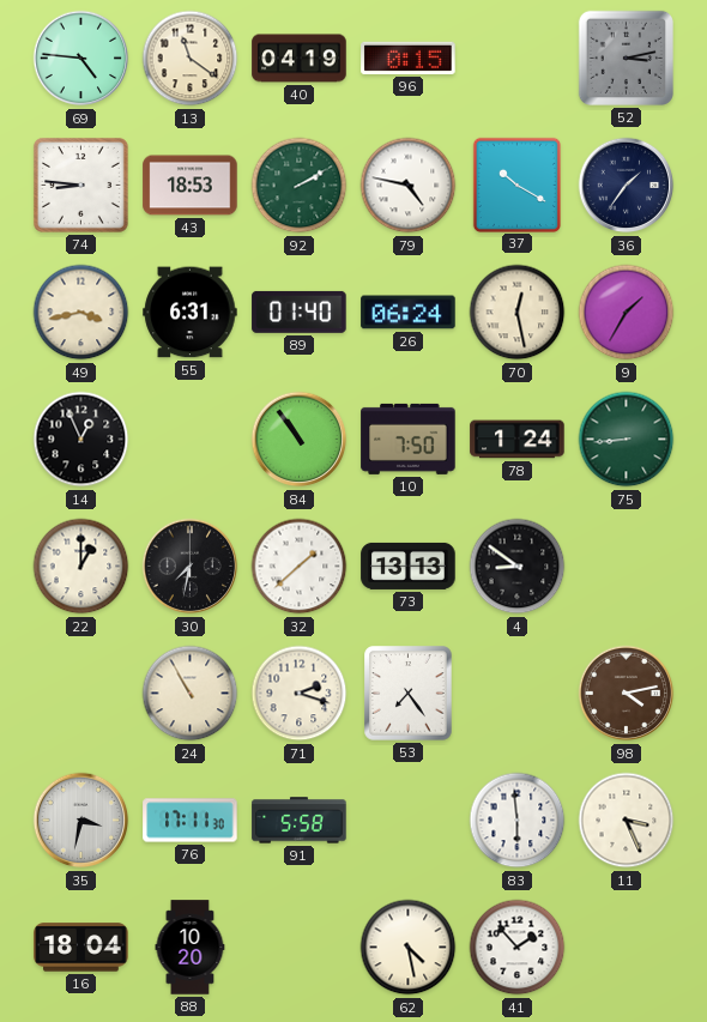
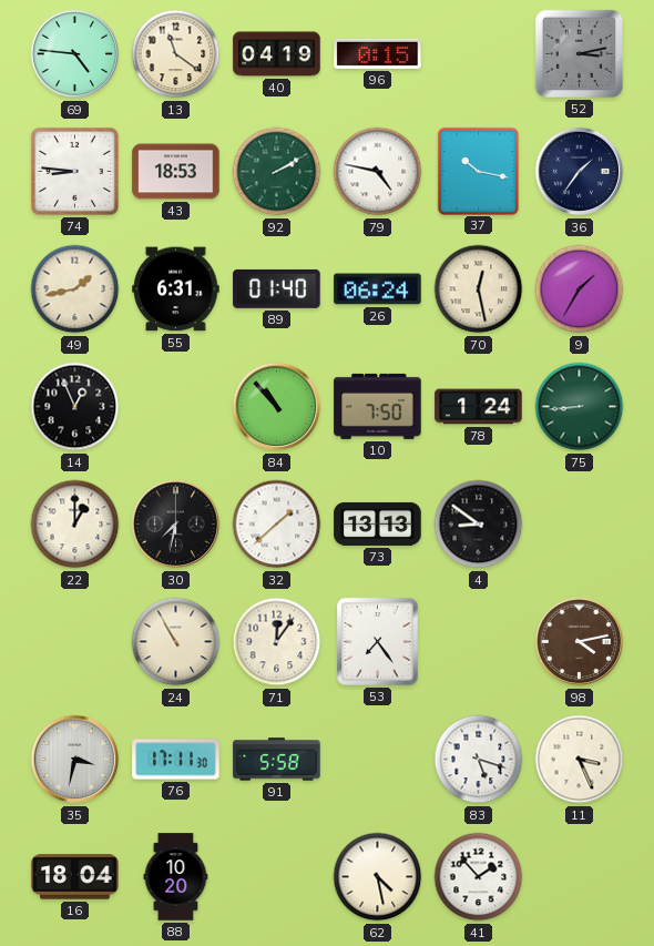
37: 10:20 -> 10:17
49: 3:43 -> 1:43
84: 10:54 -> 10:53
71: 2:18 -> 12:06
83: 5:59 -> 5:18
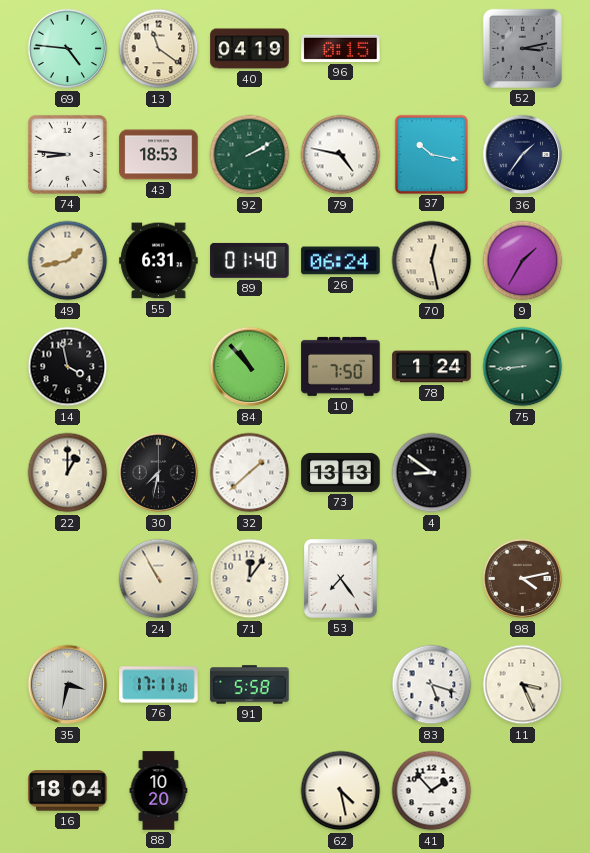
14: 12:56 -> 3:58
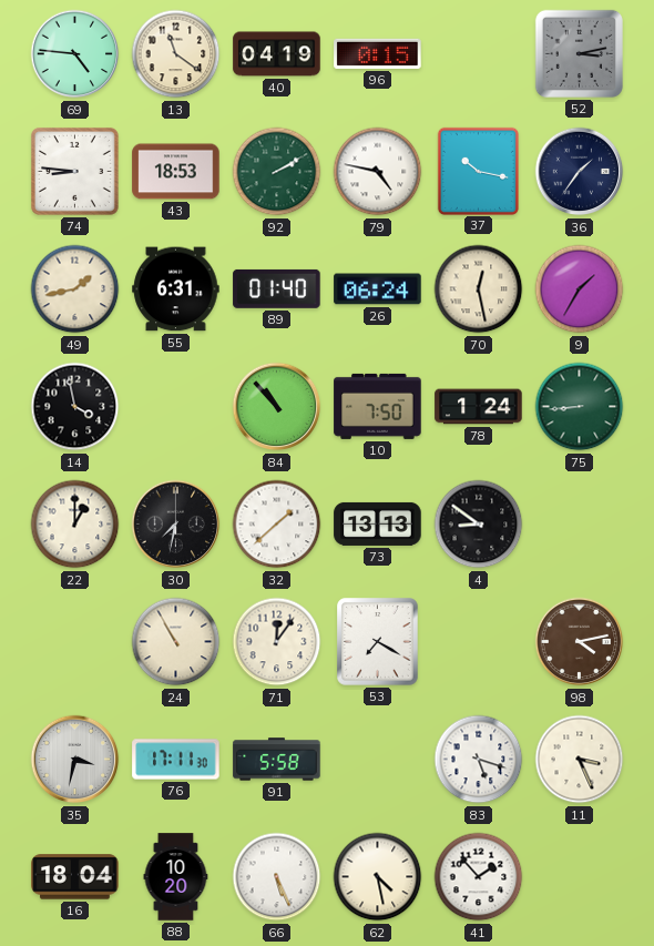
53: 7:24 -> 7:20
66: none -> 5:26
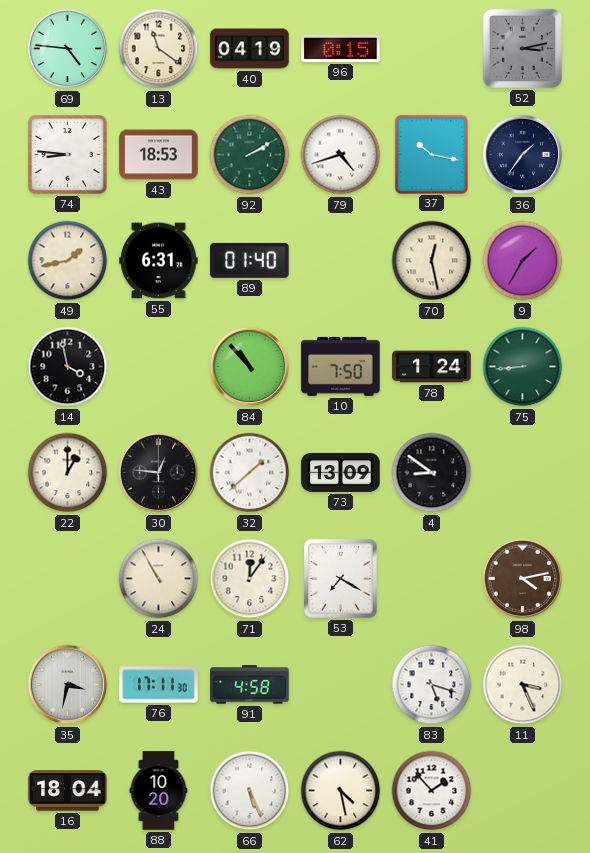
79: 4:47 -> 4:42
26: 06:24 -> none
30: 7:32 -> 12:46
73: 13:13 -> 13:09
91: 5:58 -> 4:58
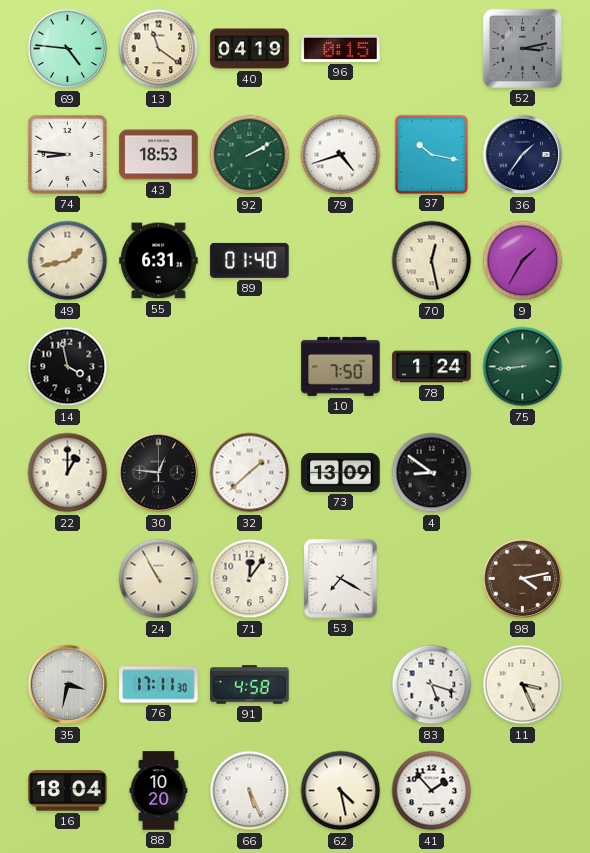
84: 10:53 -> none
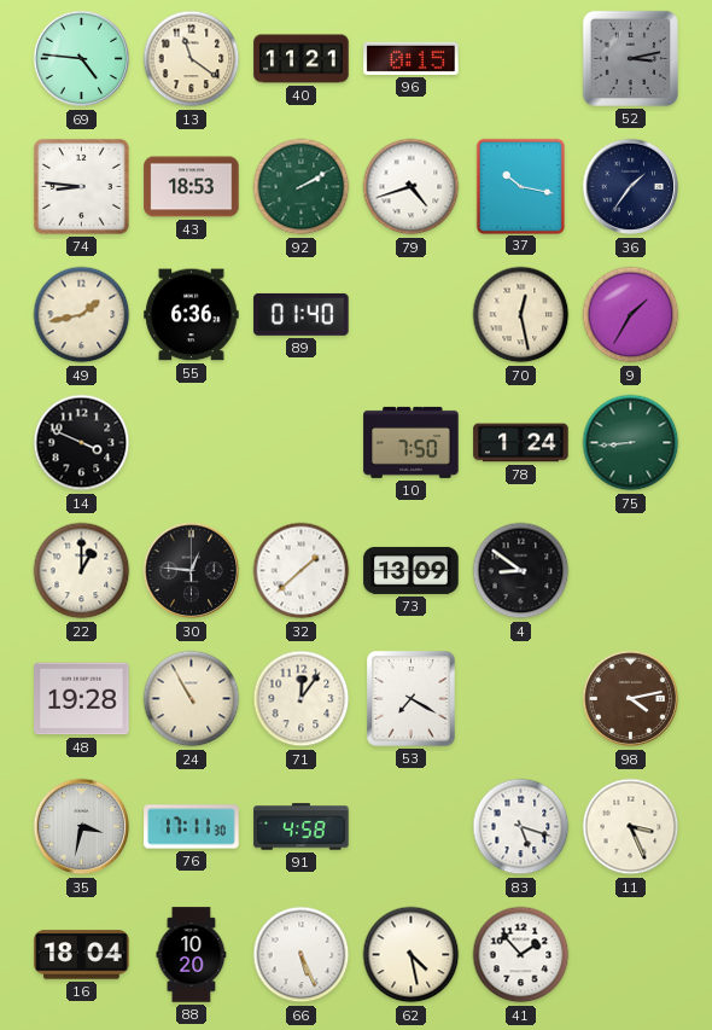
40: 04:19 -> 11:21
55: 6:31 -> 6:36
14: 3:58 -> 3:49
48: none -> 19:28
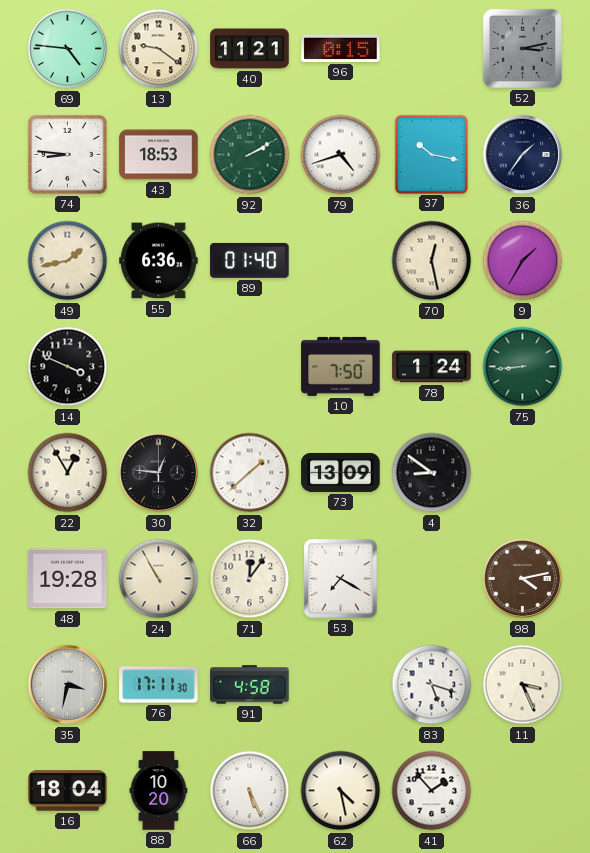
13: 11:21 -> 9:21
22: 1:00 -> 12:55
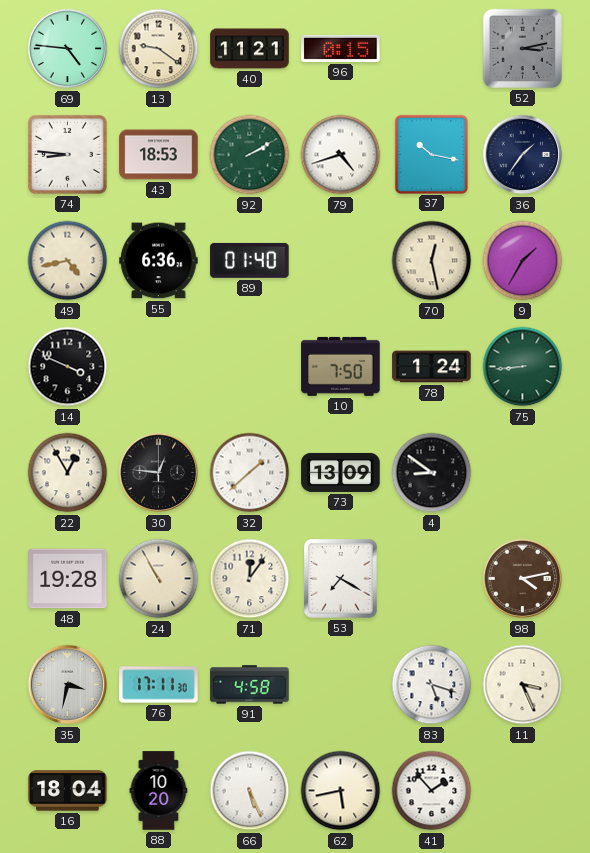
49: 1:43 -> 4:43
62: 4:28 -> 5:43
